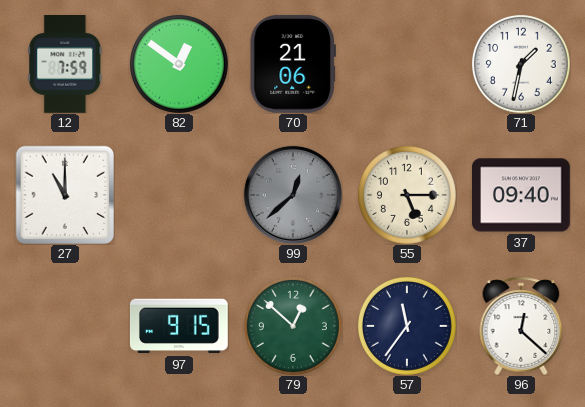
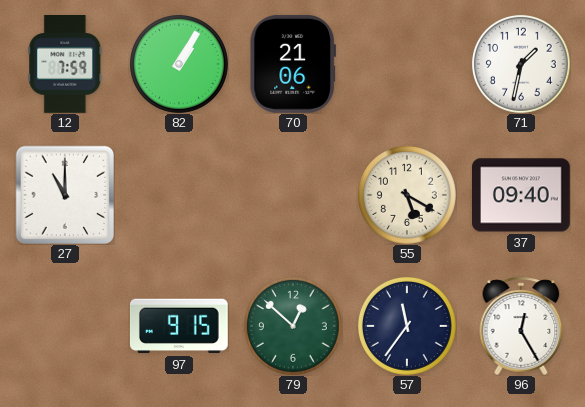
82: 12:51 -> 1:05
99: 12:38 -> none
55: 5:15 -> 5:20
96: 12:22 -> 12:25
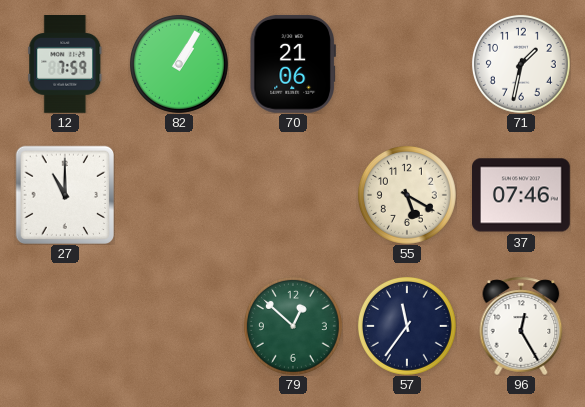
37: 09:40 -> 07:46
97: 9:15 -> none
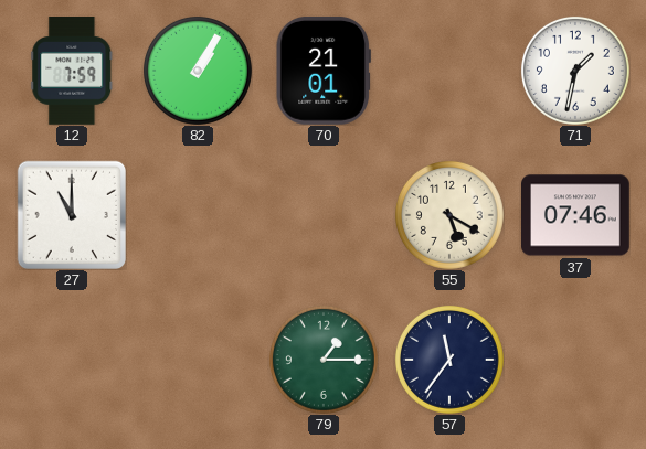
70: 21:06 -> 21:01
79: 12:52 -> 1:15
96: 12:25 -> none
